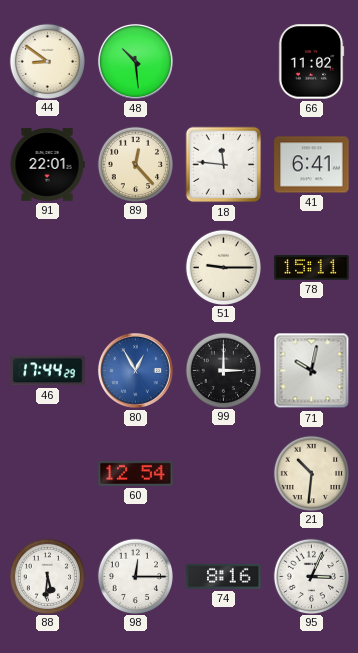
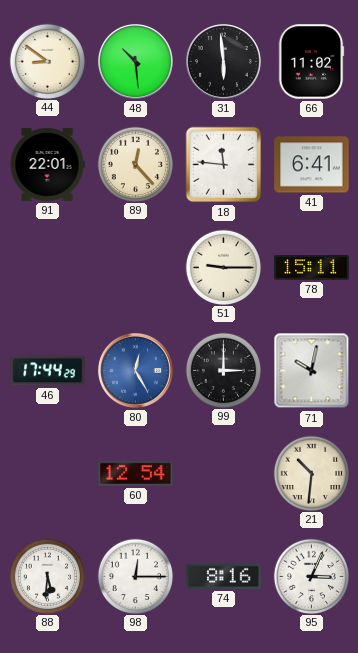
31: none -> 5:59
80: 12:55 -> 12:25
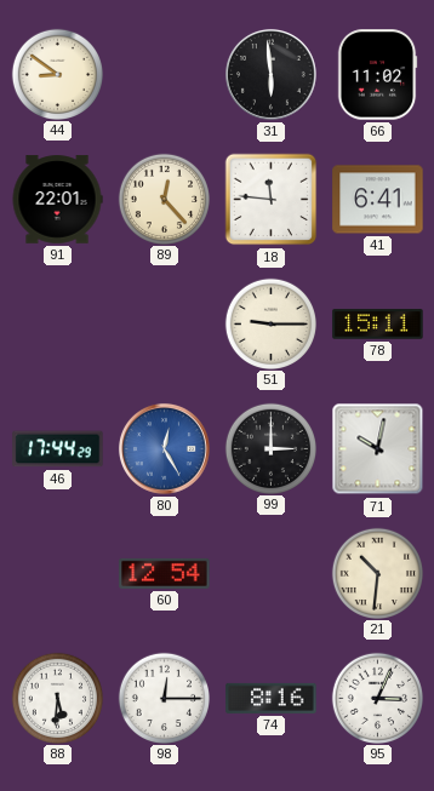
48: 10:29 -> none
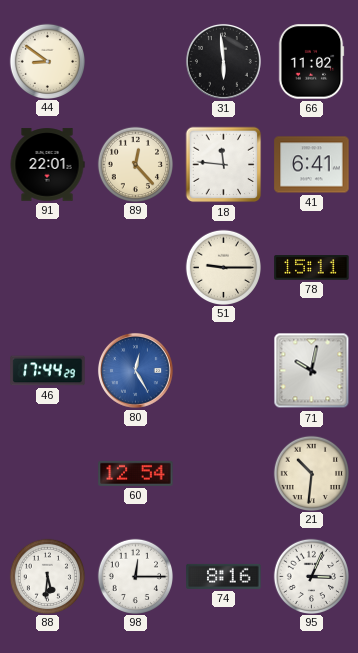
99: 3:00 -> none
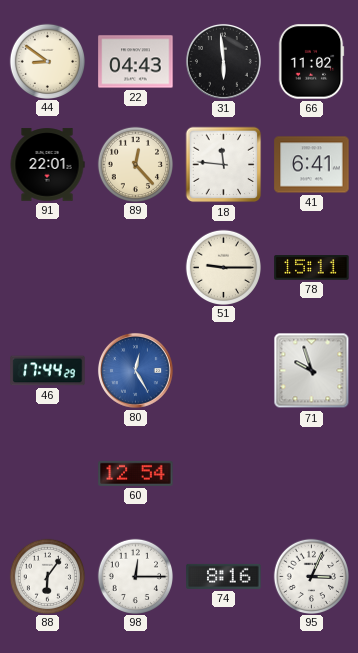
22: none -> 04:43
71: 10:02 -> 9:57
21: 10:31 -> none
88: 5:31 -> 6:06
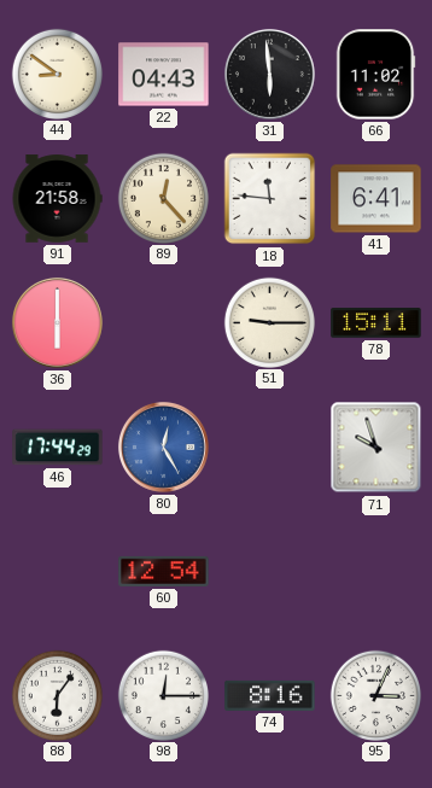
91: 22:01 -> 21:58
36: none -> 6:00
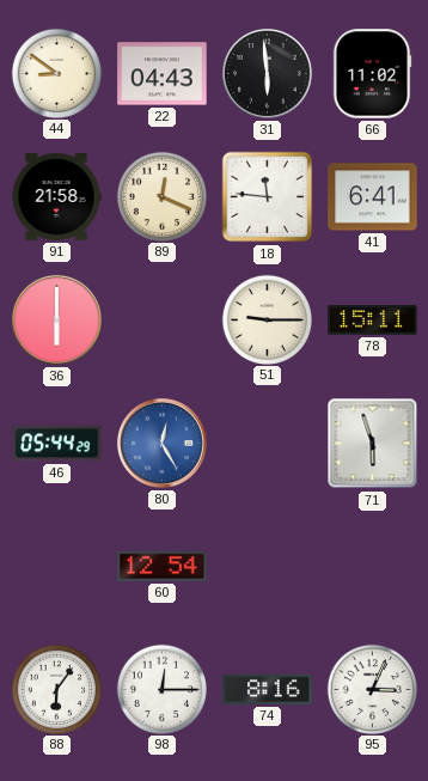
89: 12:23 -> 12:19
46: 17:44 -> 05:44
71: 9:57 -> 5:57
